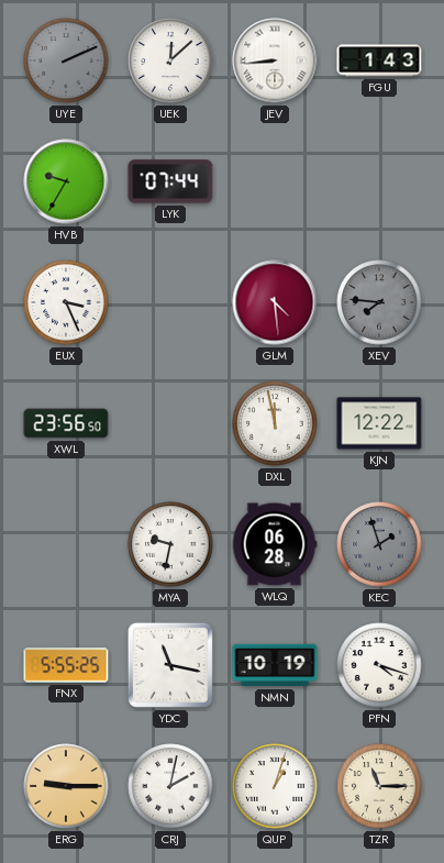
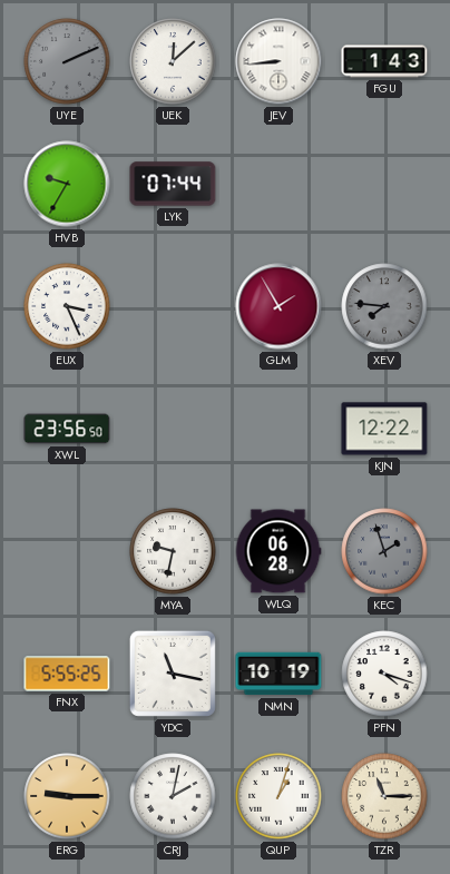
GLM: 4:29 -> 1:55
DXL: 11:58 -> none
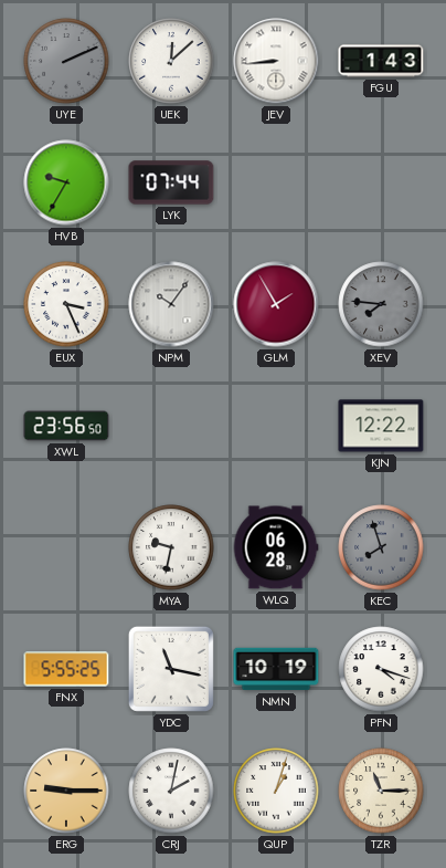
NPM: none -> 10:06
KEC: 1:57 -> 7:57
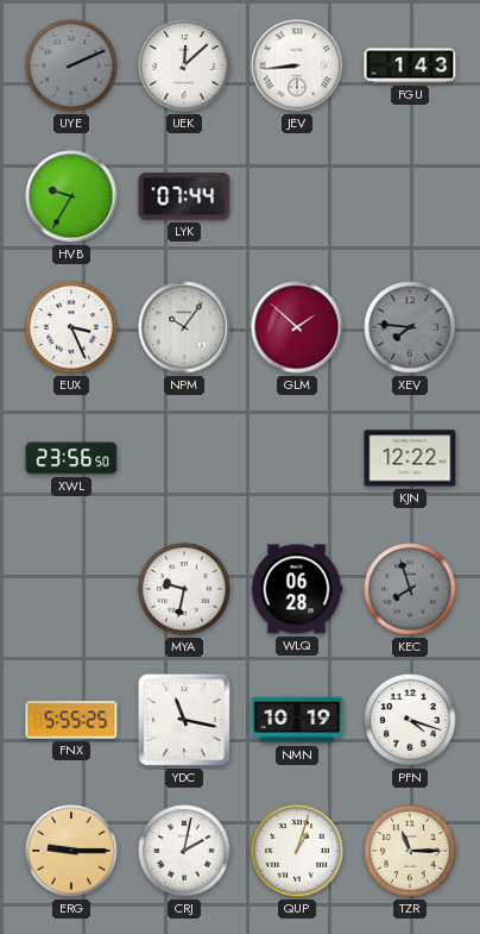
GLM: 1:55 -> 1:52
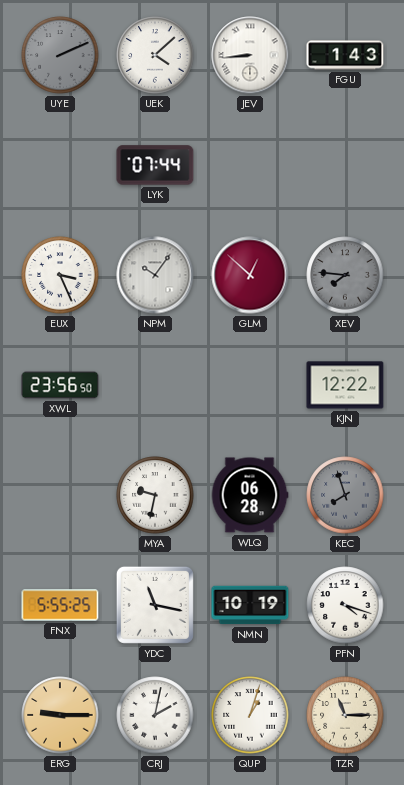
UEK: 12:08 -> 4:08
HVB: 9:35 -> none
GLM: 1:52 -> 12:52
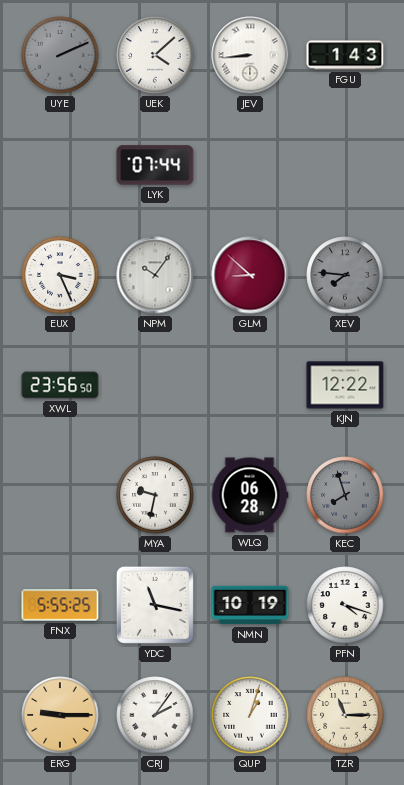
GLM: 12:52 -> 8:52
CRJ: 2:02 -> 2:06
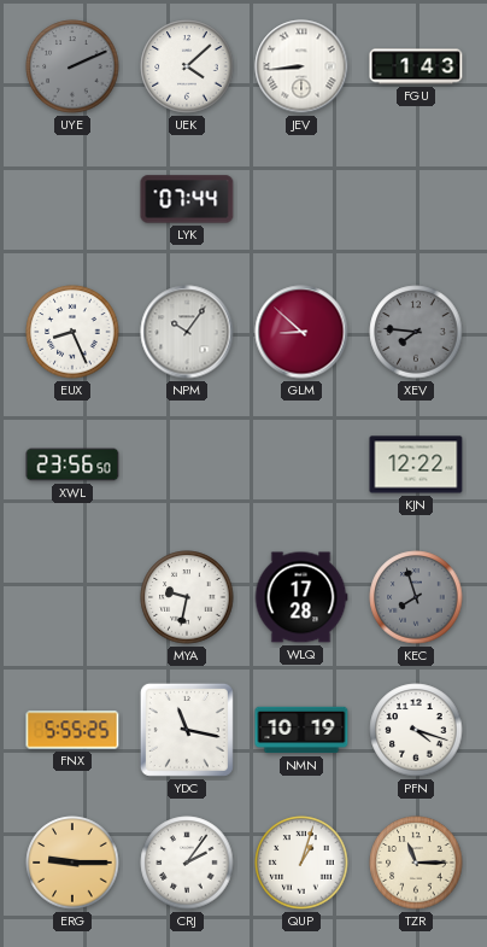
EUX: 3:26 -> 8:26
WLQ: 06:28 -> 17:28
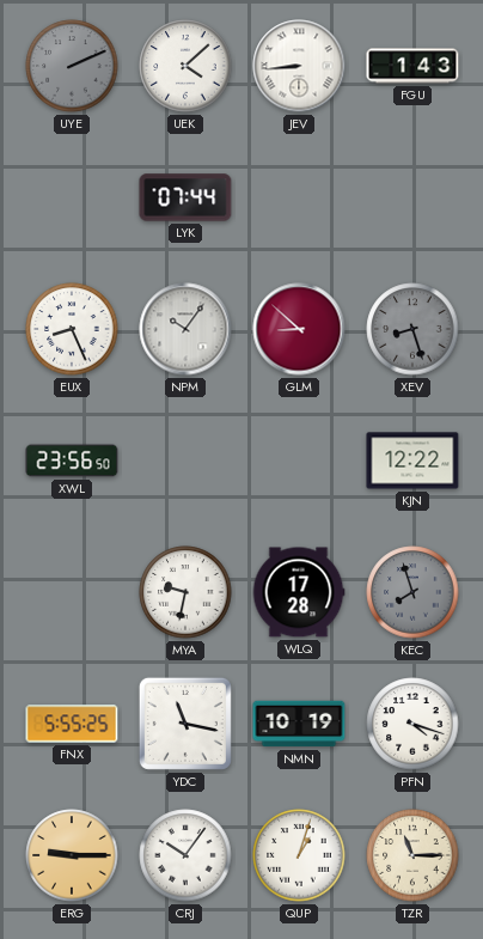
XEV: 7:46 -> 8:27
CRJ: 2:06 -> 10:06
